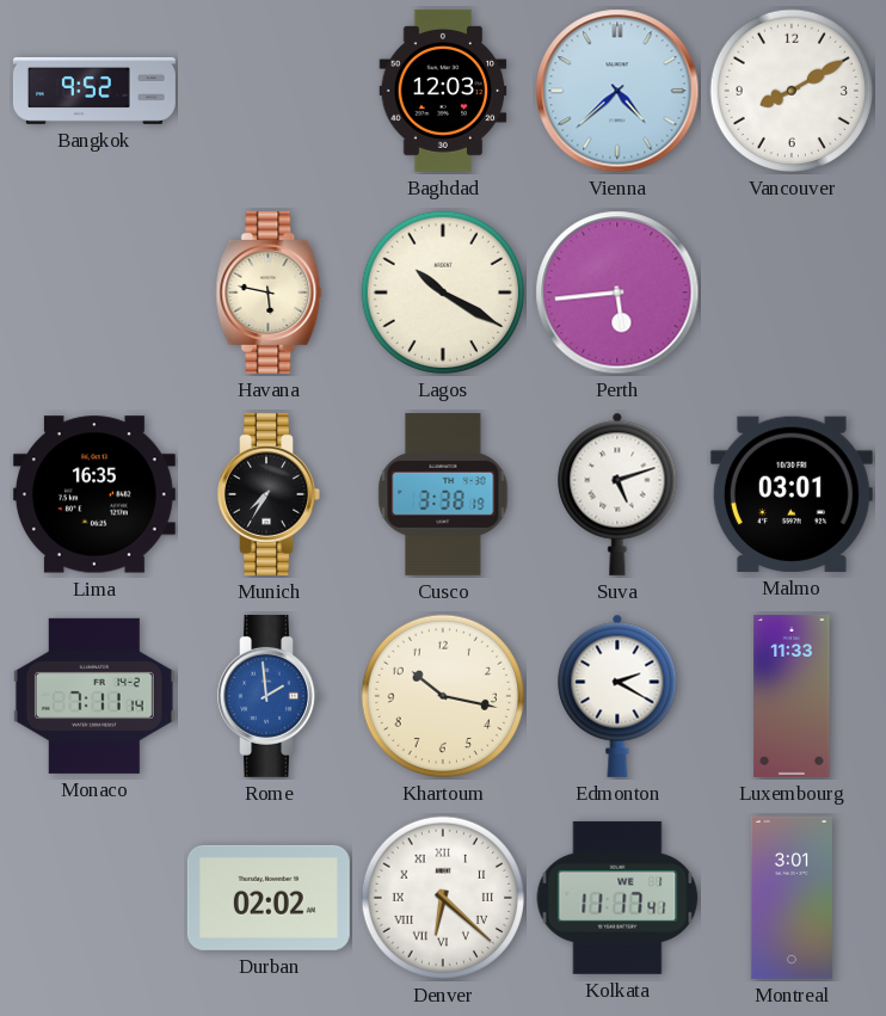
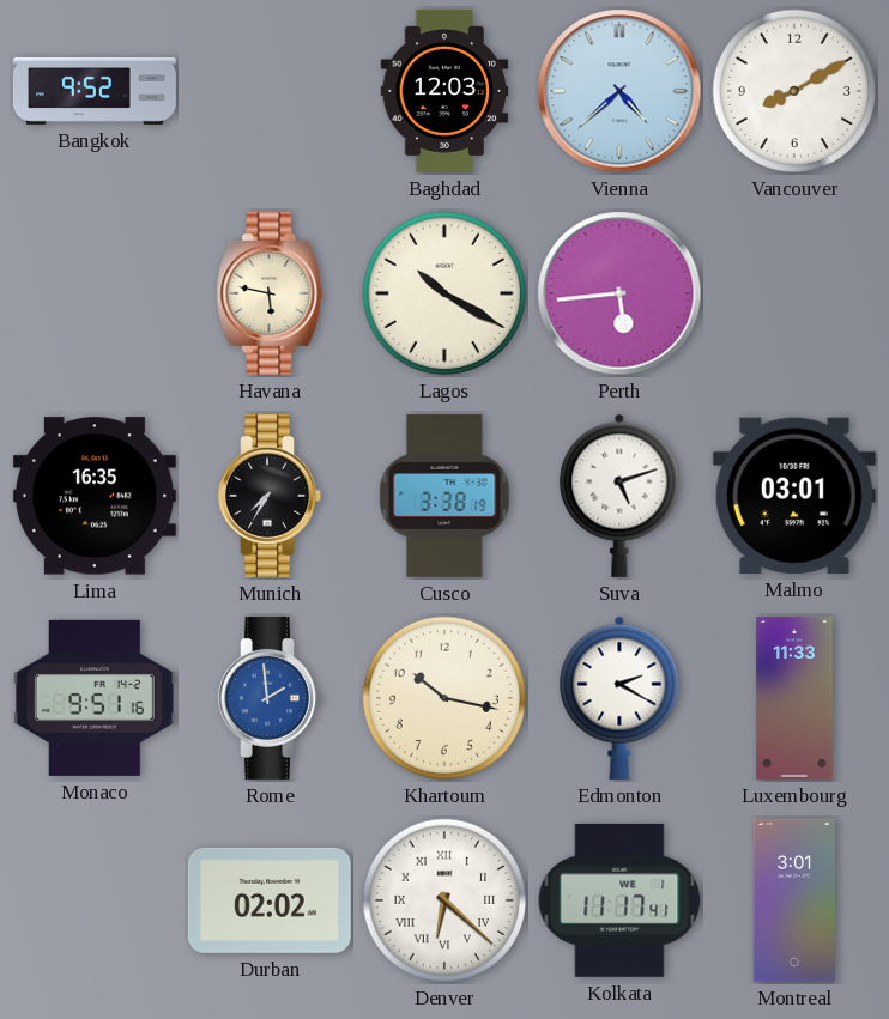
Monaco: 7:11 -> 9:51
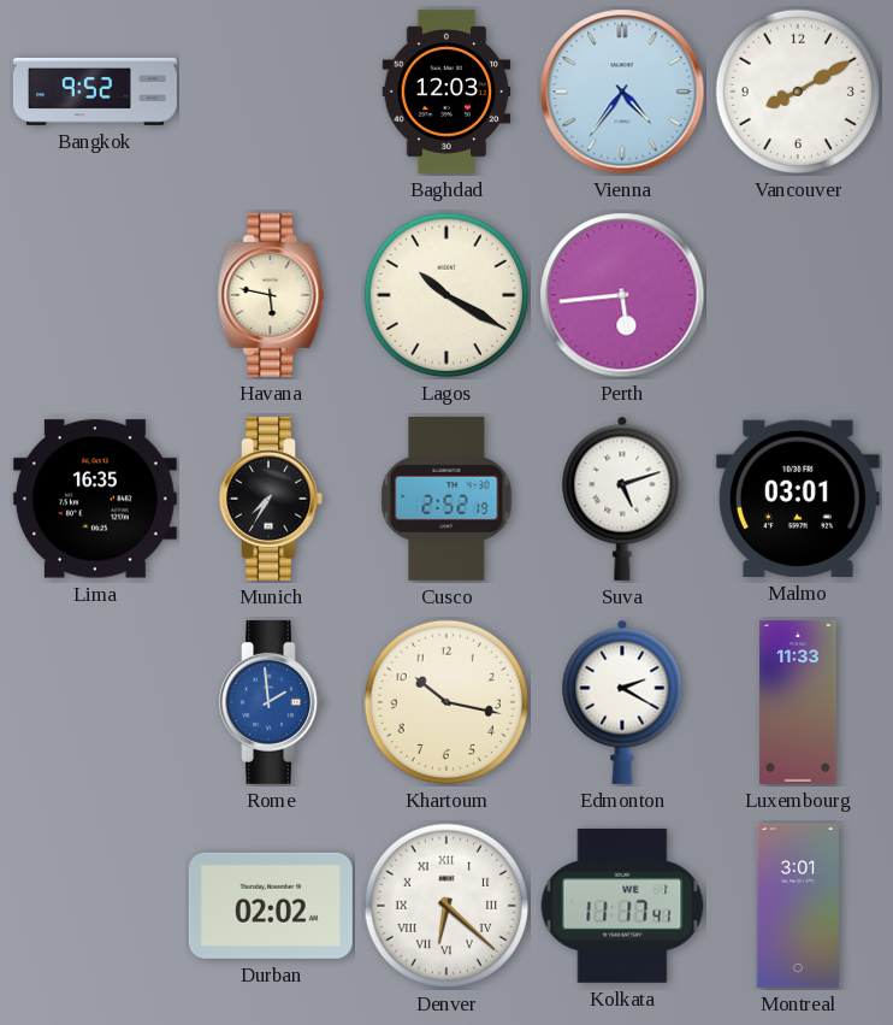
Vienna: 4:38 -> 4:36
Cusco: 3:38 -> 2:52
Monaco: 9:51 -> none
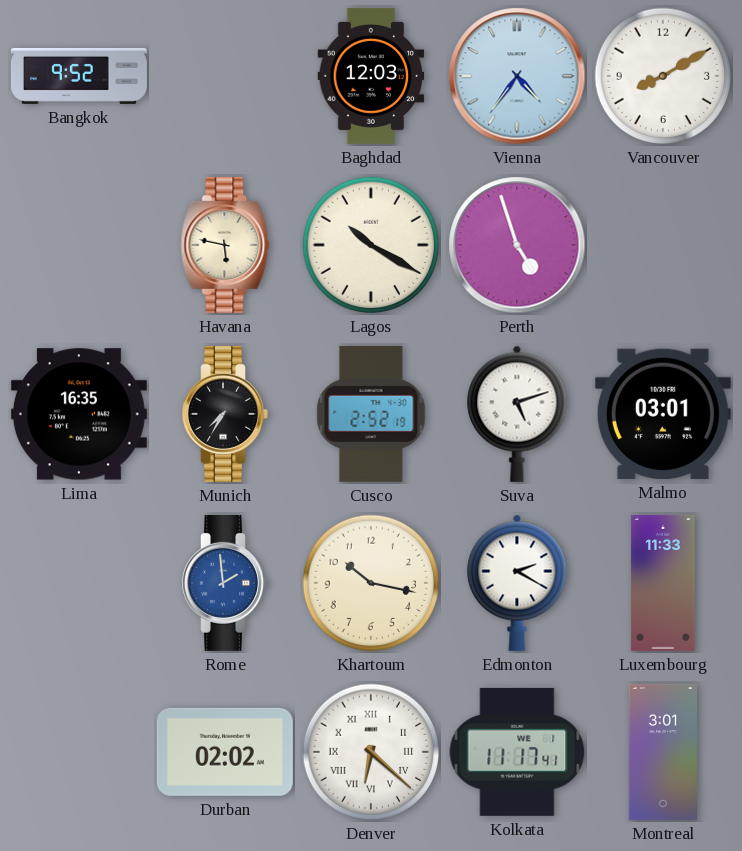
Perth: 5:44 -> 4:57
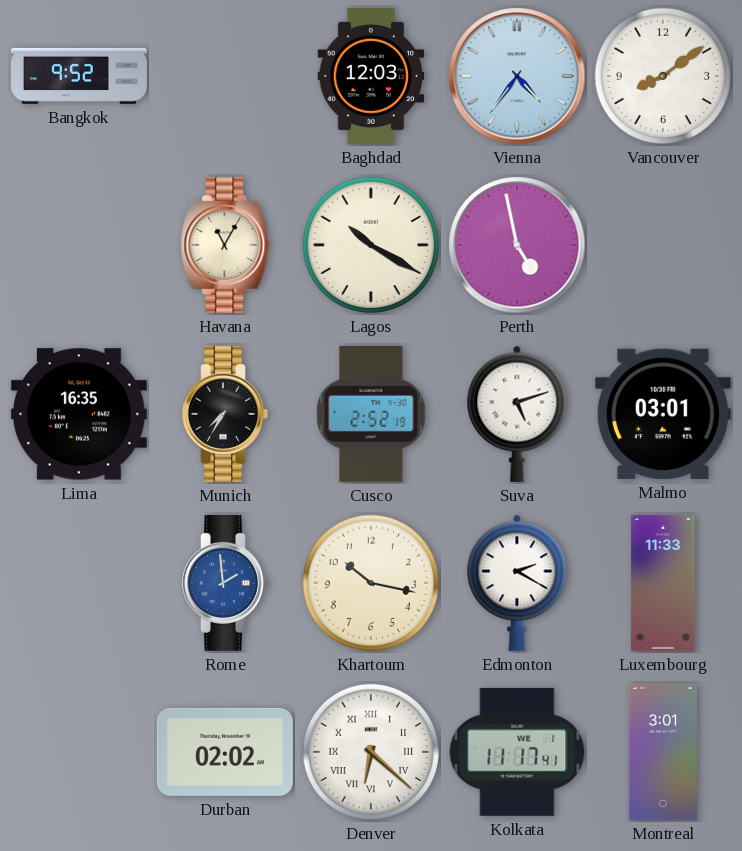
Vancouver: 8:10 -> 8:09
Havana: 5:47 -> 11:05
Perth: 4:57 -> 4:58
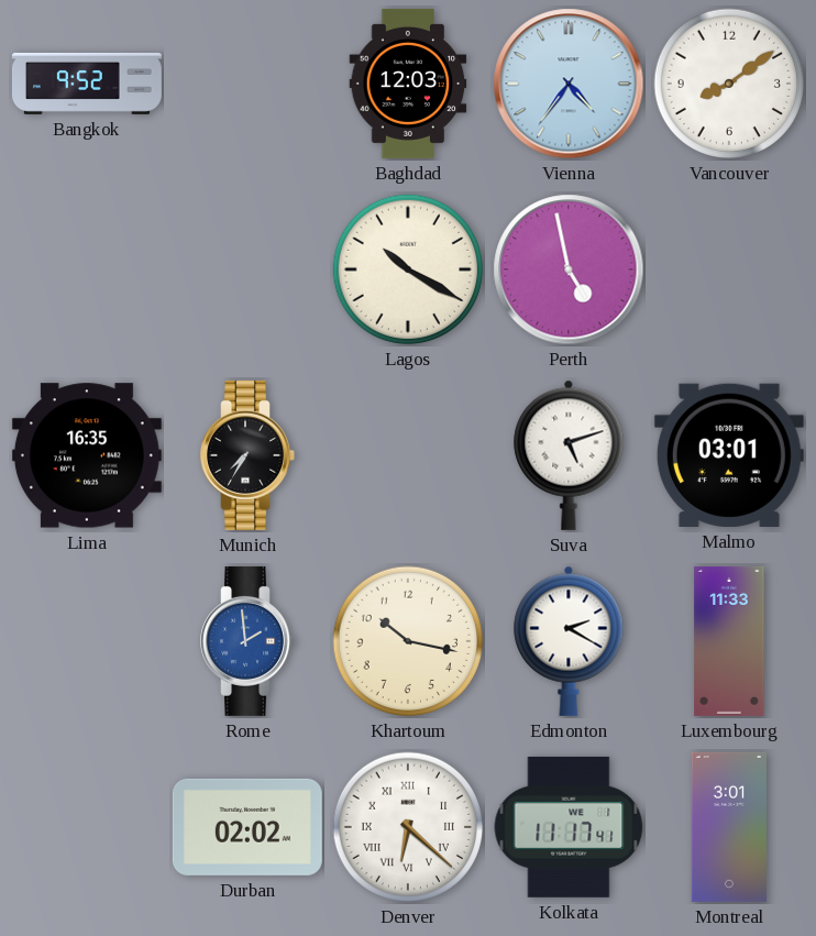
Havana: 11:05 -> none
Cusco: 2:52 -> none
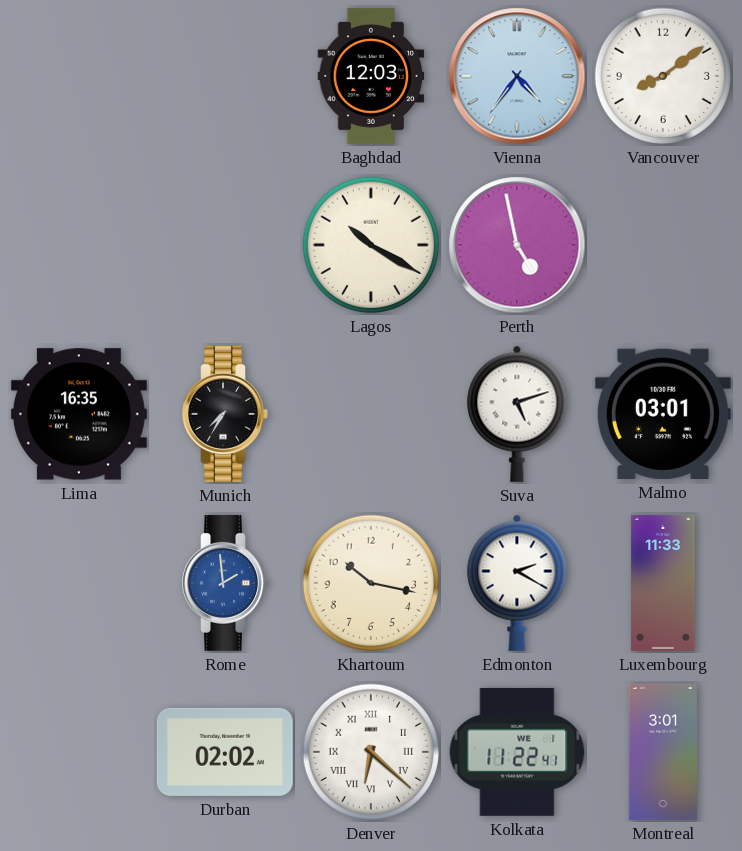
Bangkok: 9:52 -> none
Kolkata: 11:17 -> 11:22
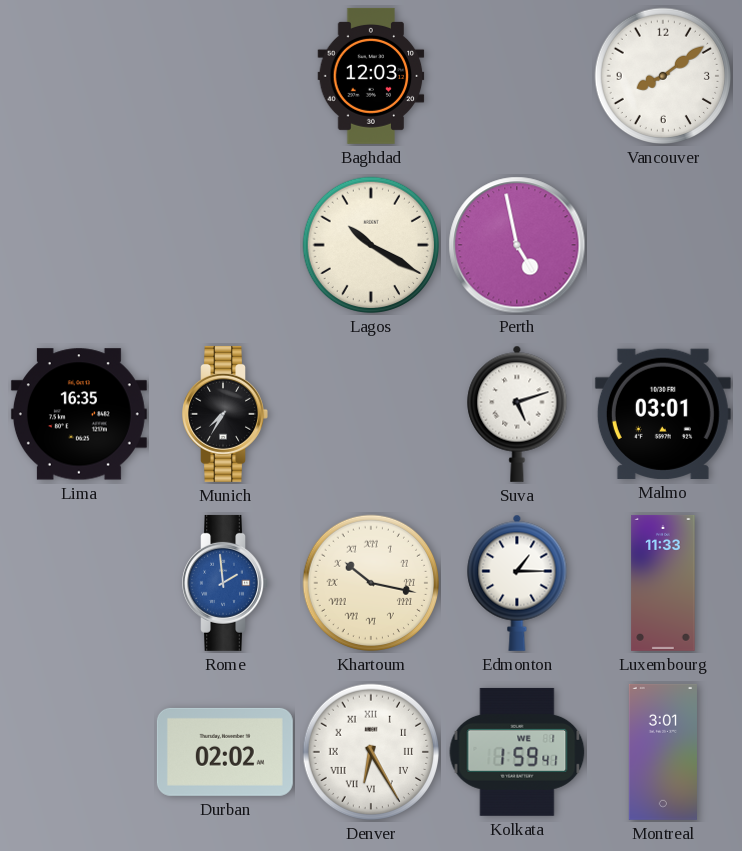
Vienna: 4:36 -> none
Khartoum numerals: Arabic -> Roman
Edmonton: 2:20 -> 1:15
Denver: 6:22 -> 6:25
Kolkata: 11:22 -> 1:59
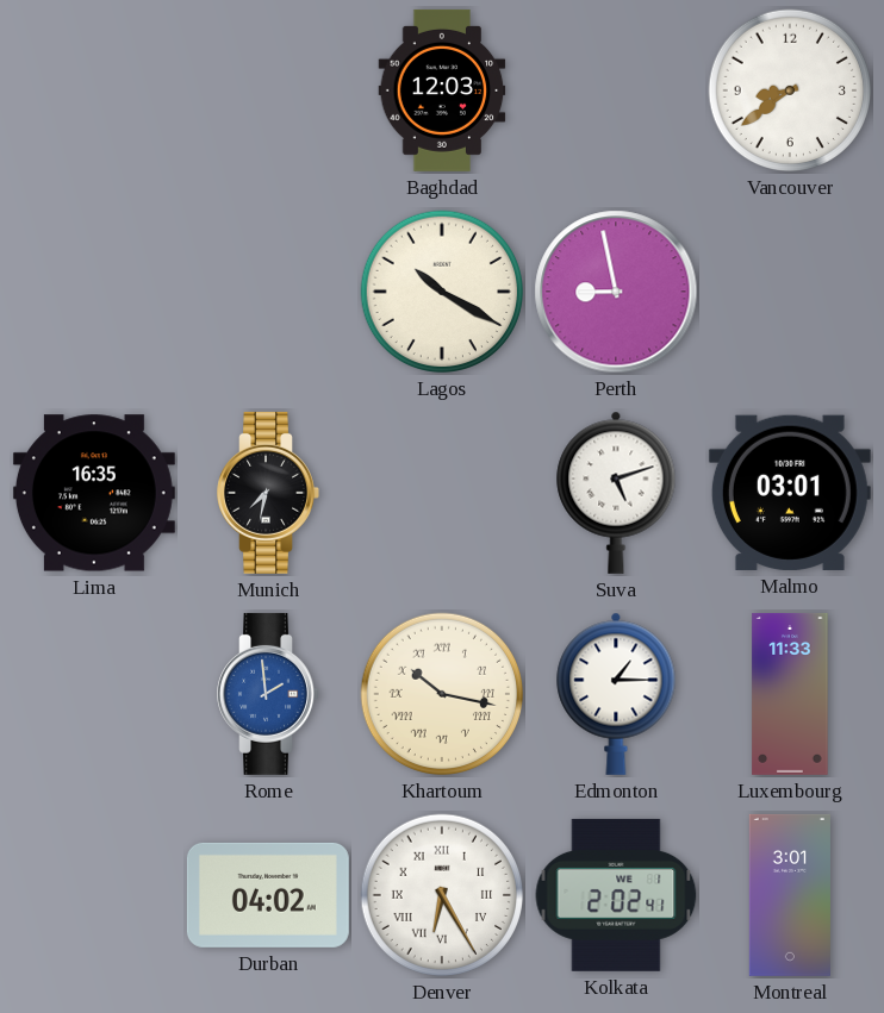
Vancouver: 8:09 -> 8:39
Perth: 4:58 -> 8:58
Munich: 7:35 -> 7:32
Durban: 02:02 -> 04:02
Kolkata: 1:59 -> 2:02
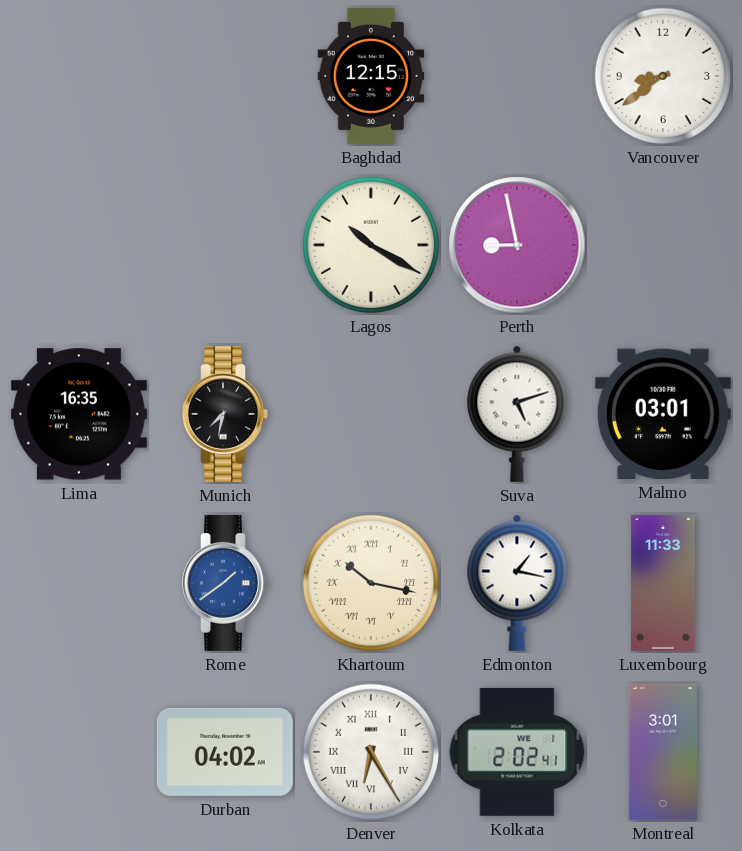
Baghdad: 12:03 -> 12:15
Rome: 1:59 -> 1:39
Edmonton: 1:15 -> 1:17
